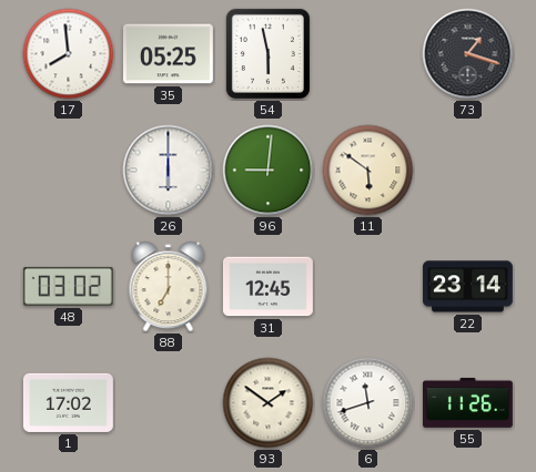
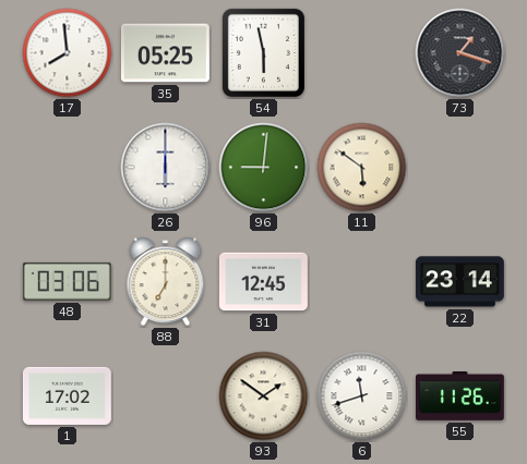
48: 03:02 -> 03:06
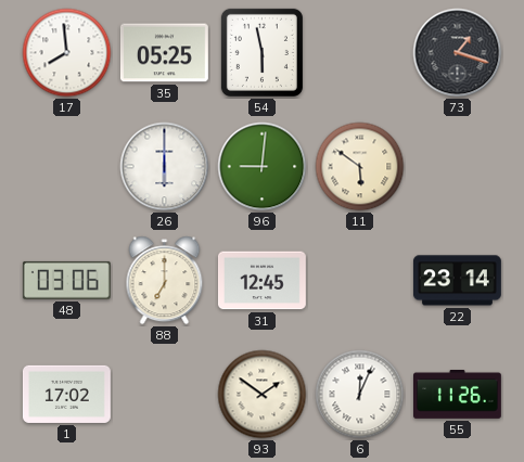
6: 11:42 -> 12:04
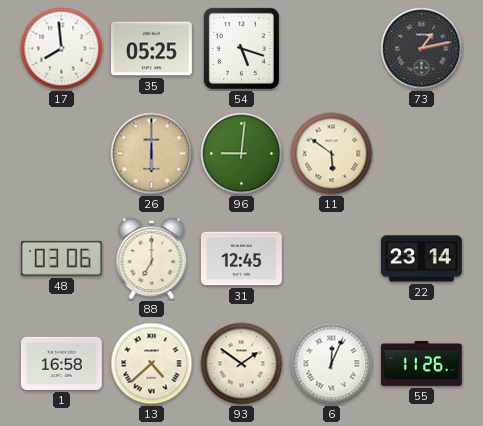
54: 5:58 -> 5:18
73: 1:18 -> 1:13
26 dial: white -> champagne
1: 17:02 -> 16:58
13: none -> 4:38
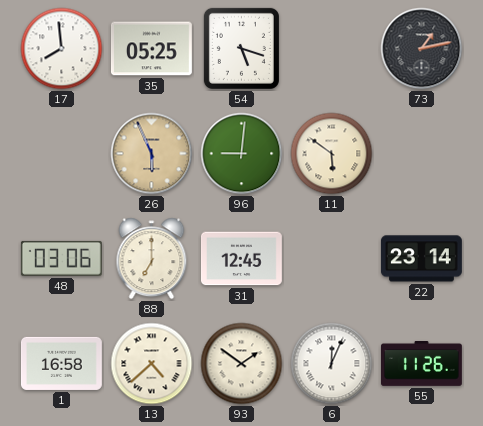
26: 6:00 -> 5:56
